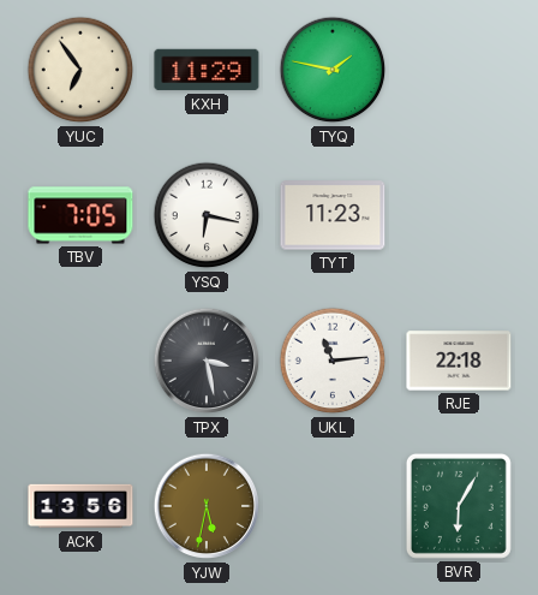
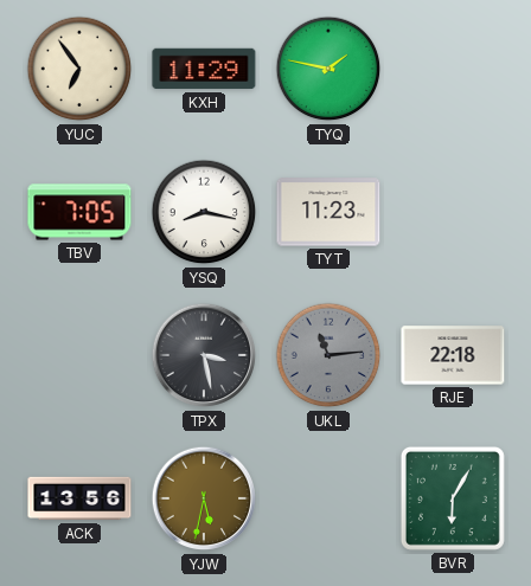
YSQ: 6:17 -> 8:17
UKL dial: white -> grey
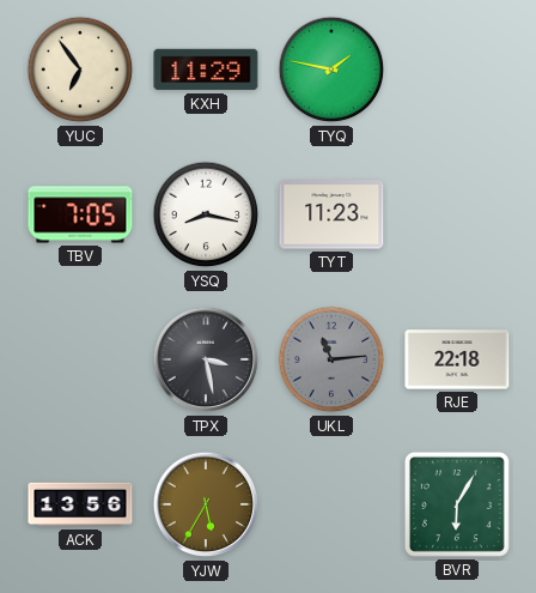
YJW: 5:32 -> 5:35
